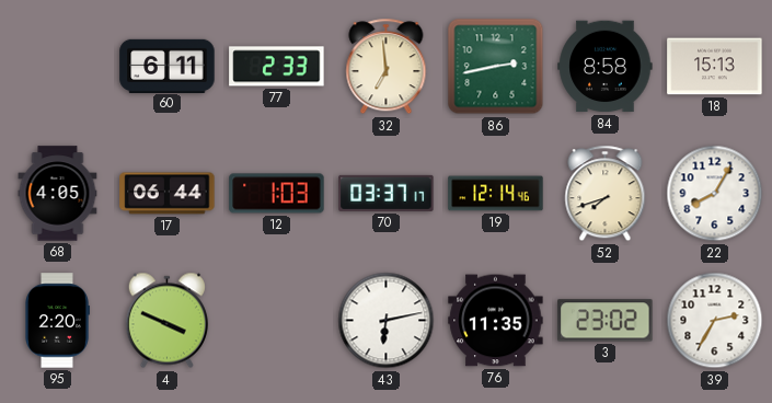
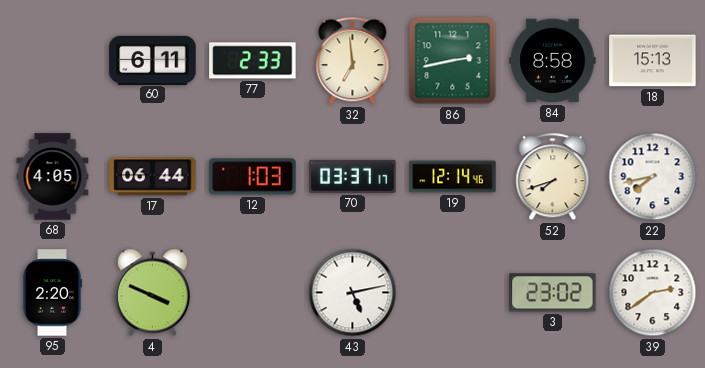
22: 8:05 -> 7:43
43: 6:13 -> 5:13
76: 11:35 -> none
39: 2:35 -> 2:39
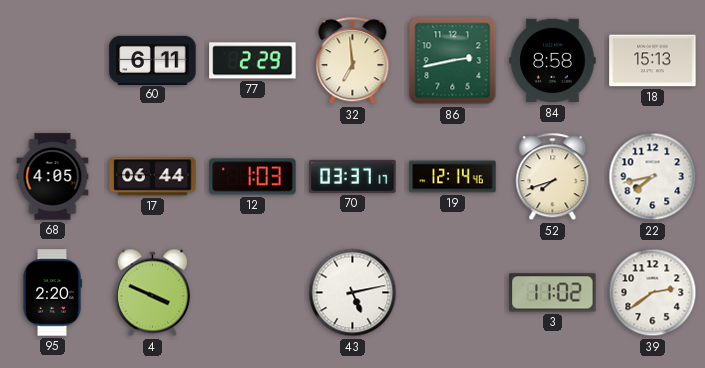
77: 2:33 -> 2:29
3: 23:02 -> 11:02
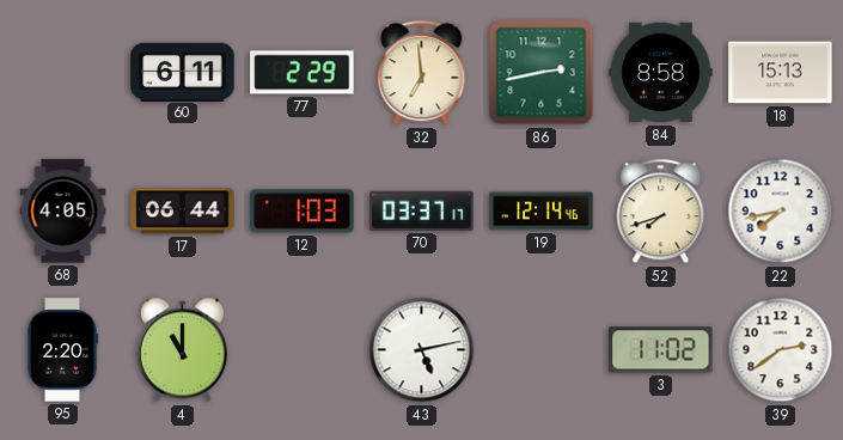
4: 3:49 -> 11:00
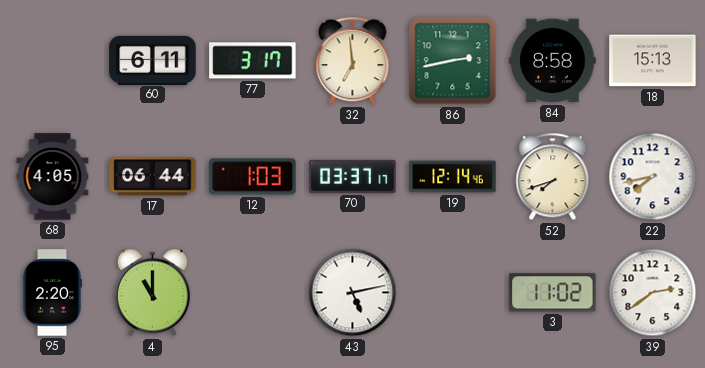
77: 2:29 -> 3:17
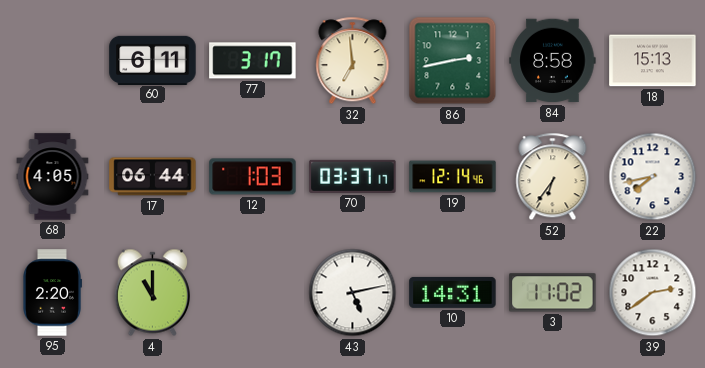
52: 7:42 -> 6:36
10: none -> 14:31
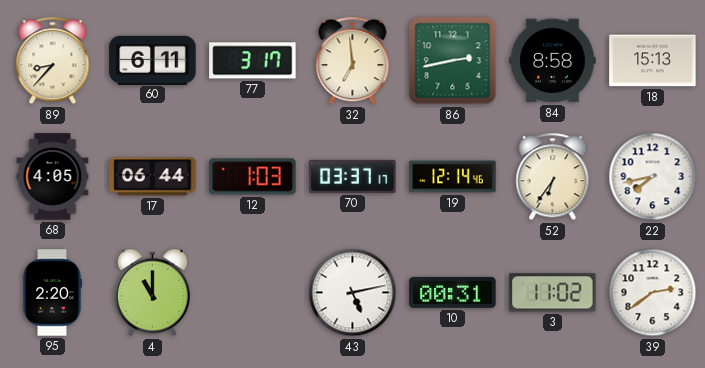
89: none -> 8:37
10: 14:31 -> 00:31
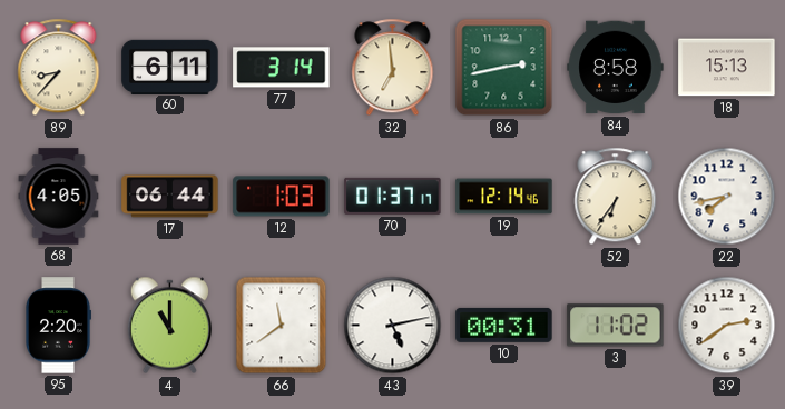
77: 3:17 -> 3:14
70: 03:37 -> 01:37
66: none -> 11:39
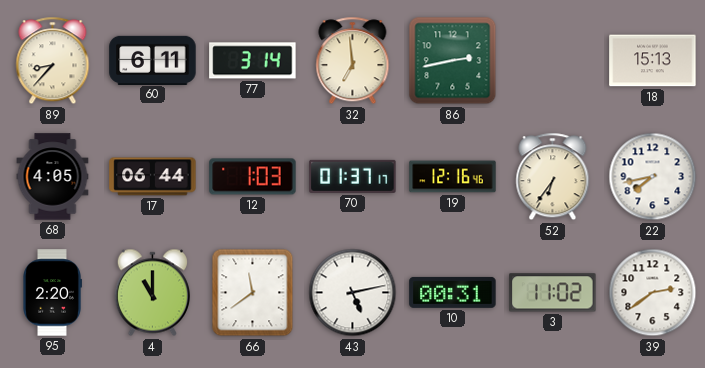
84: 8:58 -> none
19: 12:14 -> 12:16
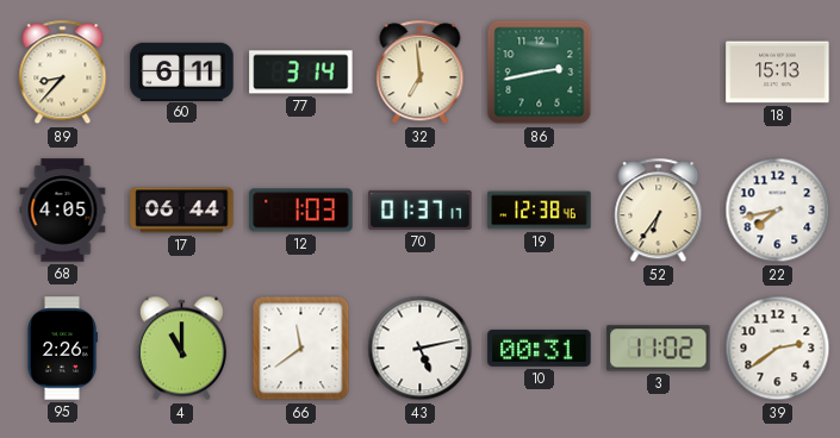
19: 12:16 -> 12:38
95: 2:20 -> 2:26
